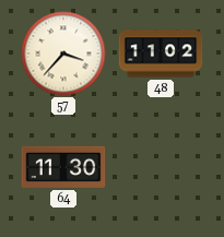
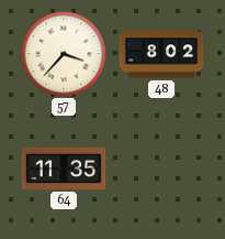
48: 11:02 -> 8:02
64: 11:30 -> 11:35
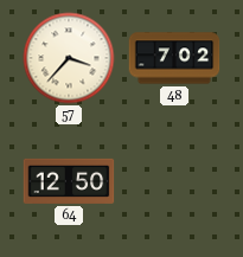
48: 8:02 -> 7:02
64: 11:35 -> 12:50
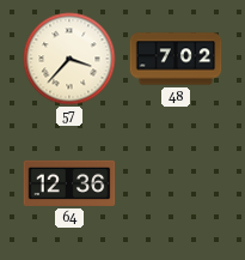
64: 12:50 -> 12:36
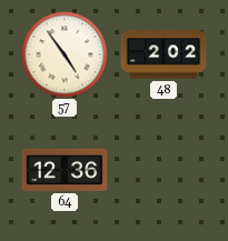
57: 3:37 -> 4:54
48: 7:02 -> 2:02
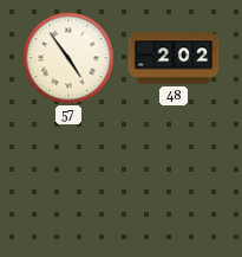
64: 12:36 -> none
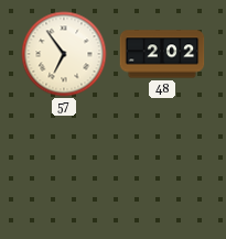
57: 4:54 -> 6:54
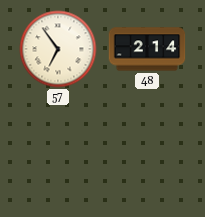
48: 2:02 -> 2:14
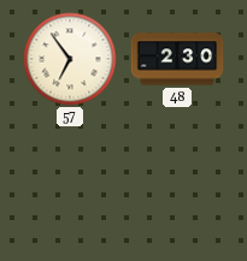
48: 2:14 -> 2:30
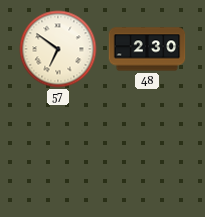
57: 6:54 -> 6:51
